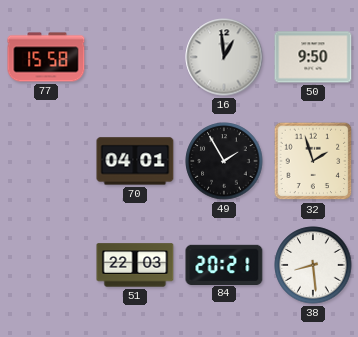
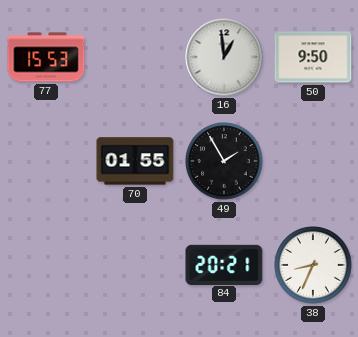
77: 15:58 -> 15:53
70: 04:01 -> 01:55
32: 1:57 -> none
51: 22:03 -> none
38: 8:29 -> 8:34
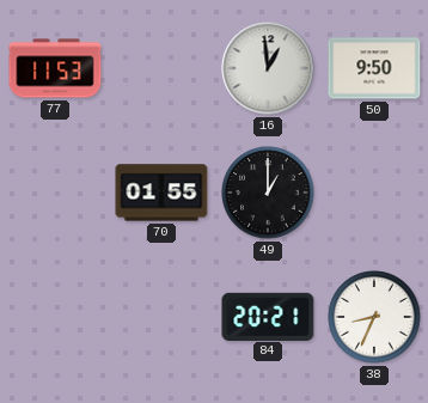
77: 15:53 -> 11:53
49: 1:55 -> 1:00
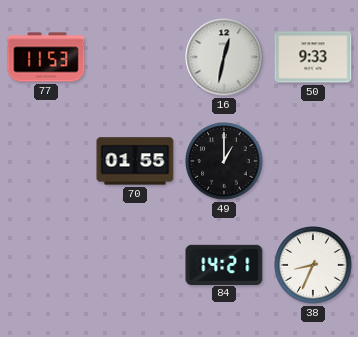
16: 12:59 -> 12:32
50: 9:50 -> 9:33
84: 20:21 -> 14:21
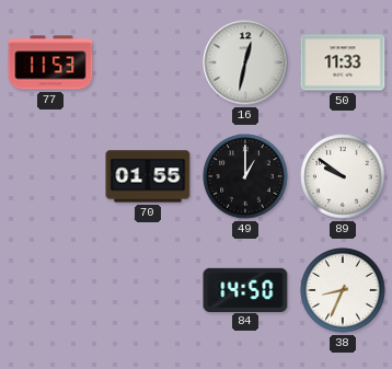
50: 9:33 -> 11:33
89: none -> 9:51
84: 14:21 -> 14:50
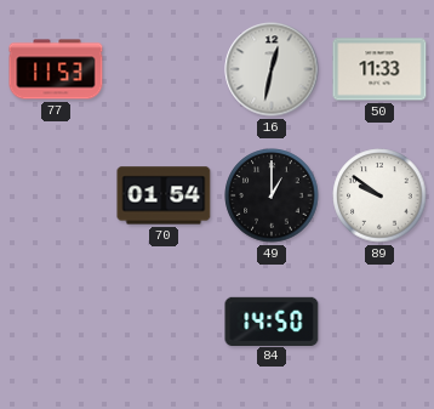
70: 01:55 -> 01:54
38: 8:34 -> none
